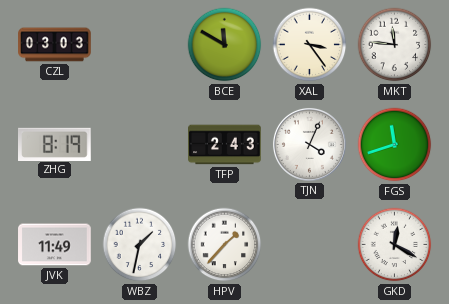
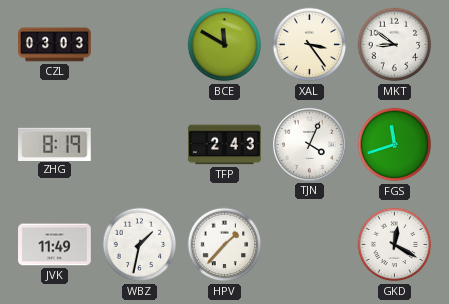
MKT: 11:46 -> 8:51
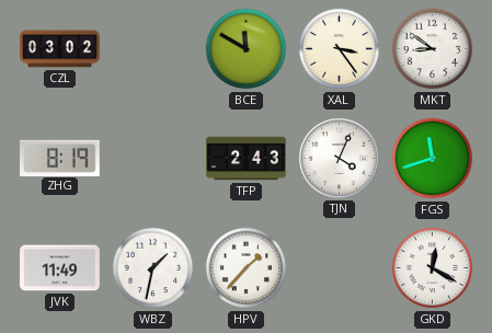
CZL: 03:03 -> 03:02
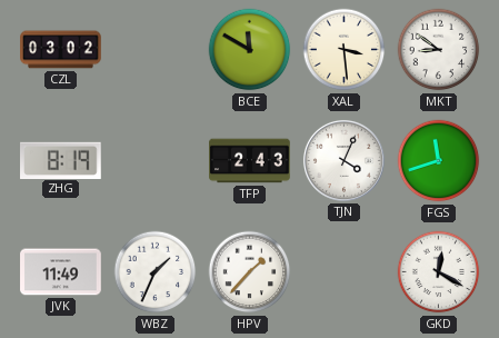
XAL: 3:24 -> 3:29
WBZ: 1:32 -> 1:34
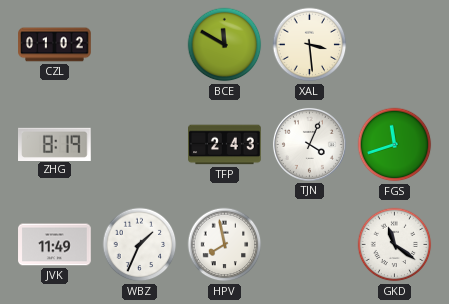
CZL: 03:02 -> 01:02
MKT: 8:51 -> none
HPV: 1:37 -> 7:58
GKD: 12:20 -> 11:21
